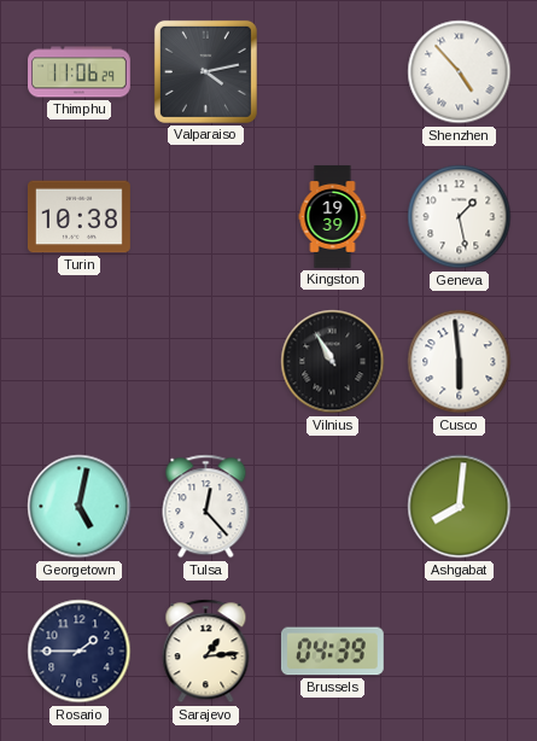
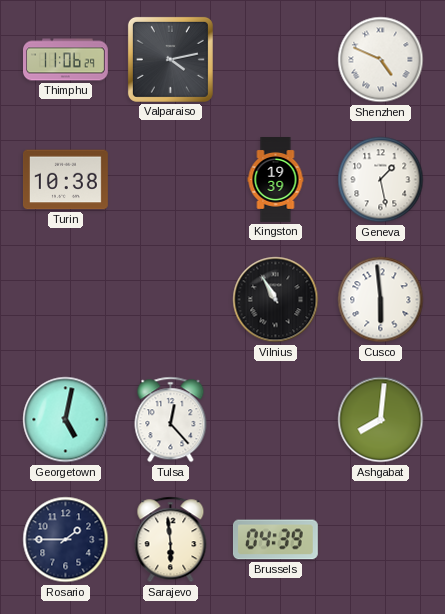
Shenzhen: 4:53 -> 4:49
Sarajevo: 1:14 -> 5:59
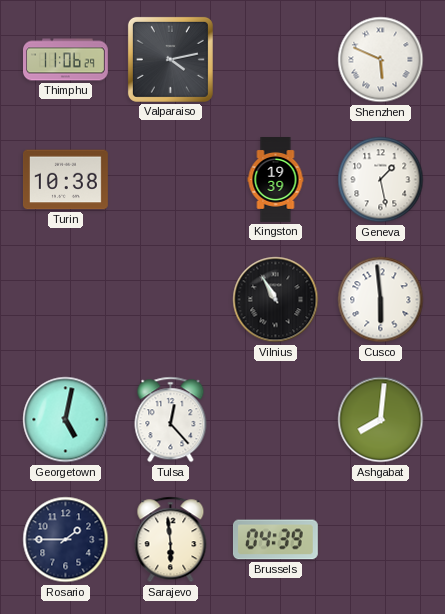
Shenzhen: 4:49 -> 5:49
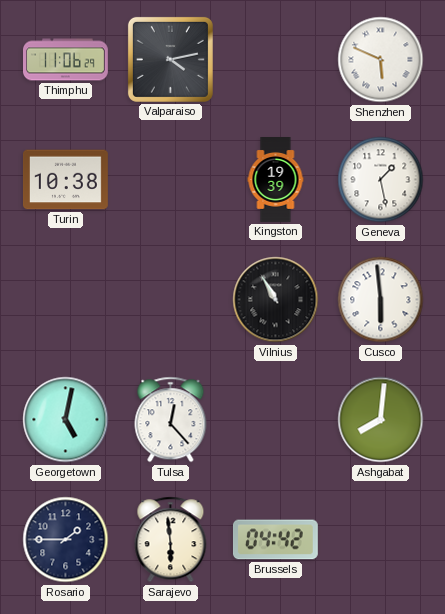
Brussels: 04:39 -> 04:42
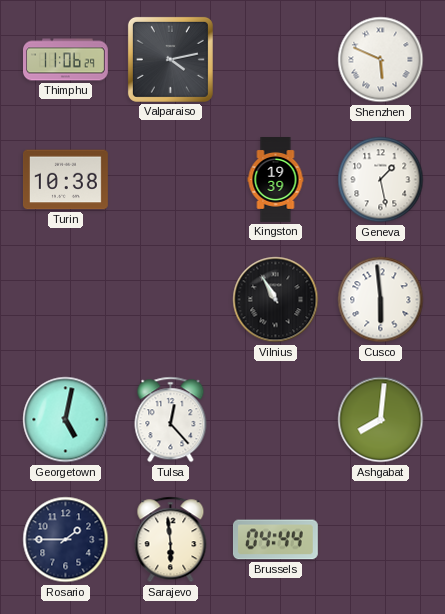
Brussels: 04:42 -> 04:44
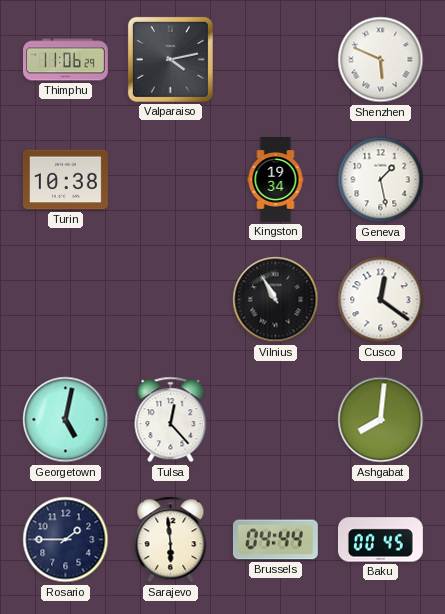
Kingston: 19:39 -> 19:34
Cusco: 5:59 -> 12:21
Baku: none -> 00:45
